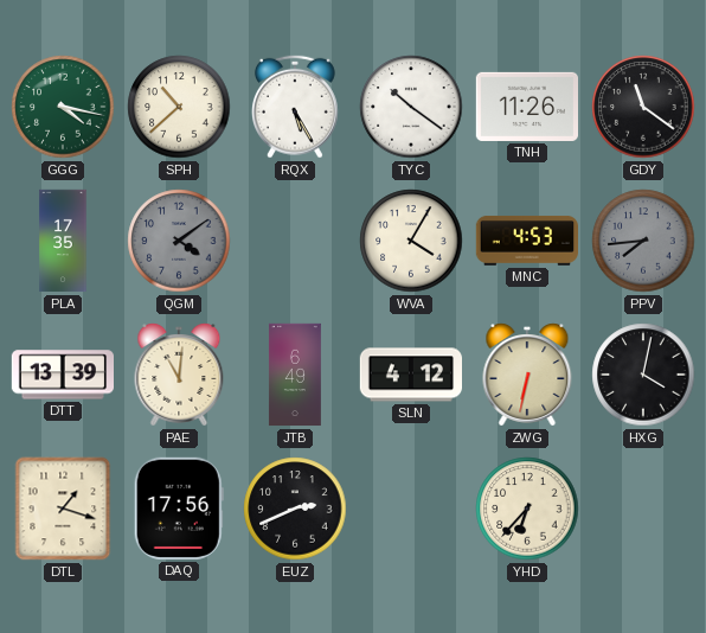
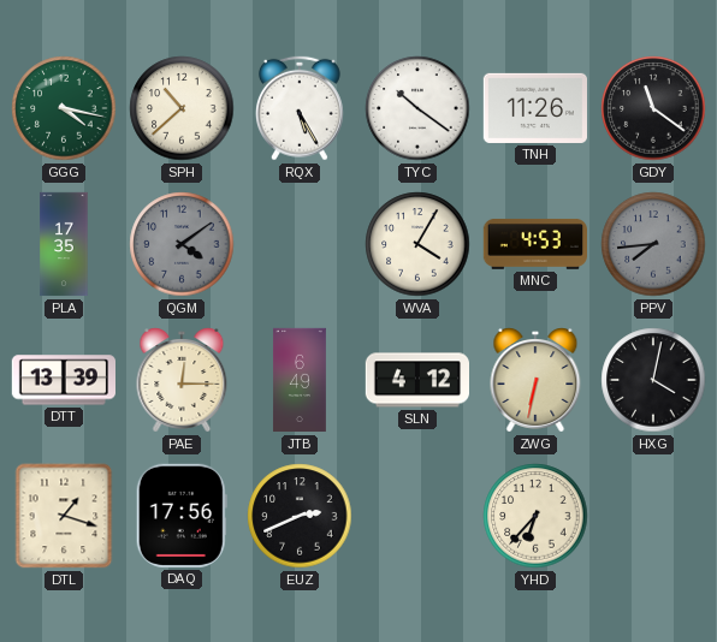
PAE: 11:01 -> 12:15
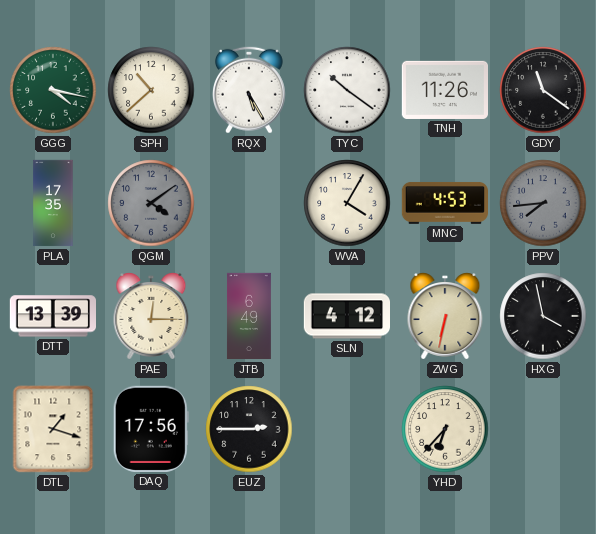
HXG: 4:02 -> 3:58
EUZ: 2:41 -> 2:45
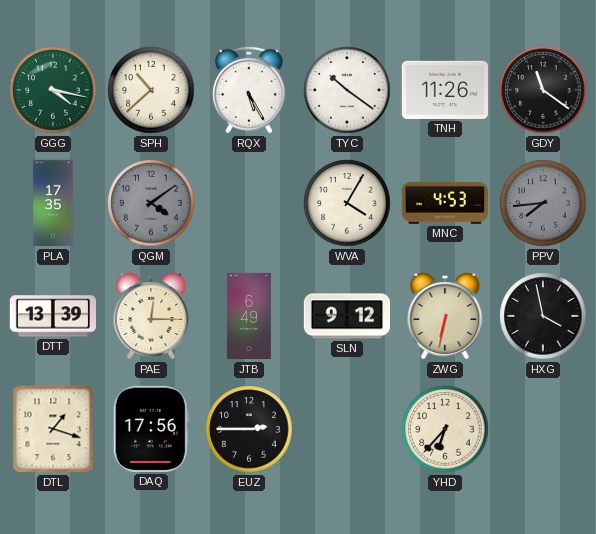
SLN: 4:12 -> 9:12
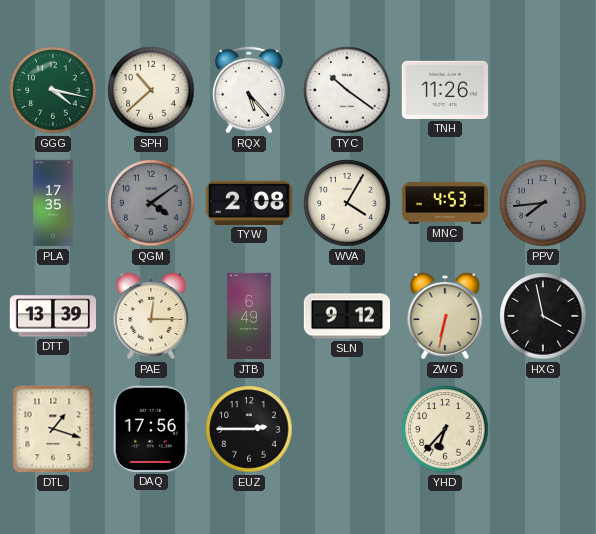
RQX: 5:25 -> 5:23
GDY: 11:21 -> none
TYW: none -> 2:08
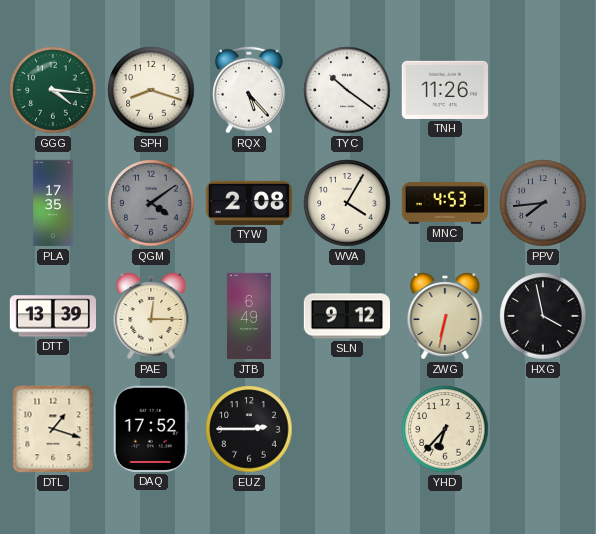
GGG: 4:17 -> 4:16
SPH: 10:38 -> 8:18
DAQ: 17:56 -> 17:52
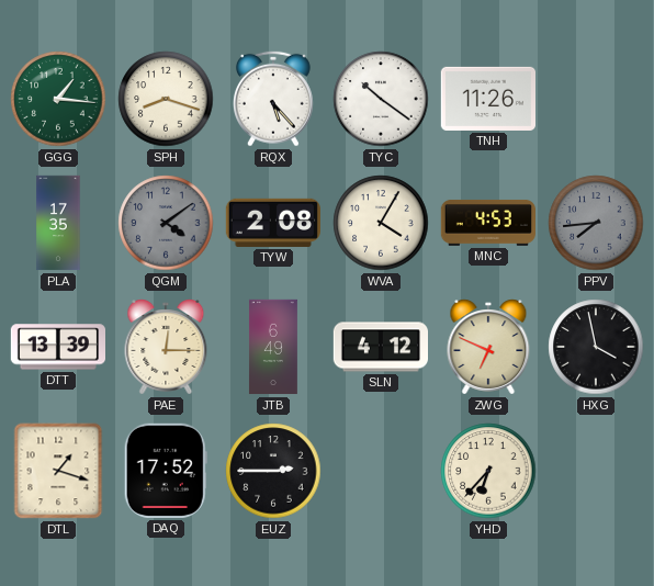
GGG: 4:16 -> 1:16
SLN: 9:12 -> 4:12
ZWG: 6:32 -> 6:49
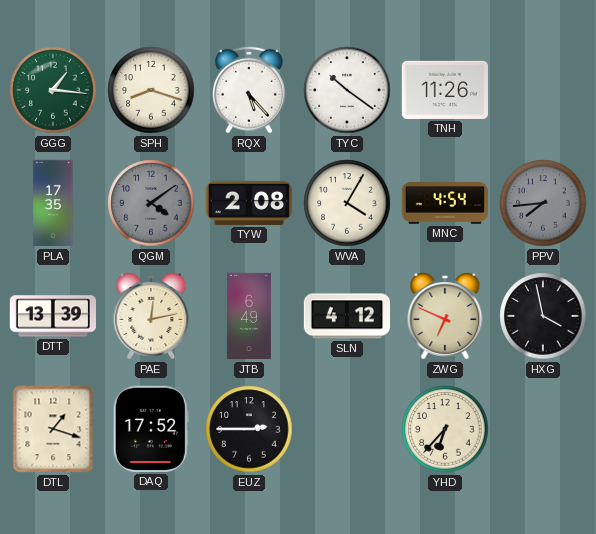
MNC: 4:53 -> 4:54
PAE: 12:15 -> 12:13
